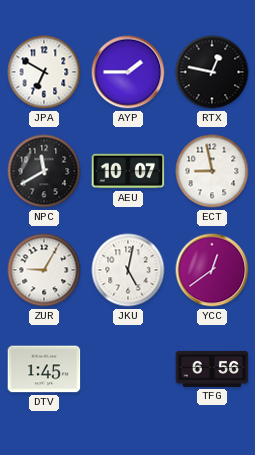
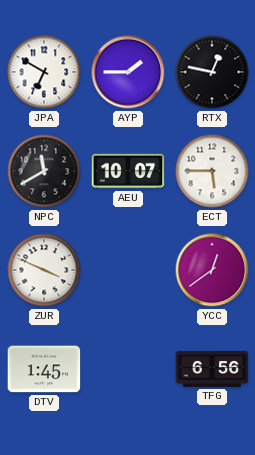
ECT: 8:58 -> 5:45
ZUR: 9:05 -> 3:49
JKU: 5:02 -> none
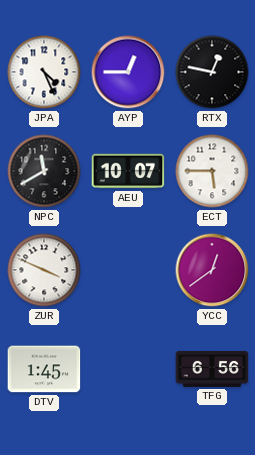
JPA: 6:50 -> 4:26
AYP: 1:45 -> 12:45
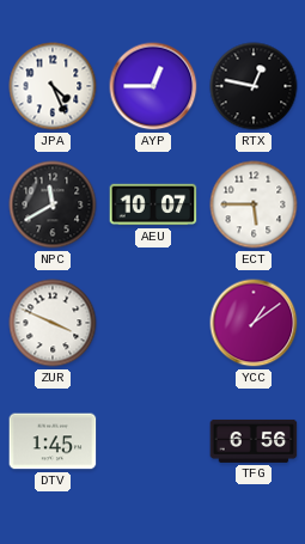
YCC: 12:39 -> 1:09
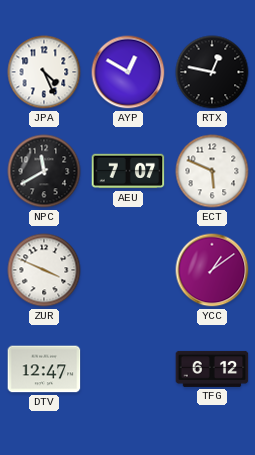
AYP: 12:45 -> 12:50
AEU: 10:07 -> 7:07
ECT: 5:45 -> 5:49
DTV: 1:45 -> 12:47
TFG: 6:56 -> 6:12
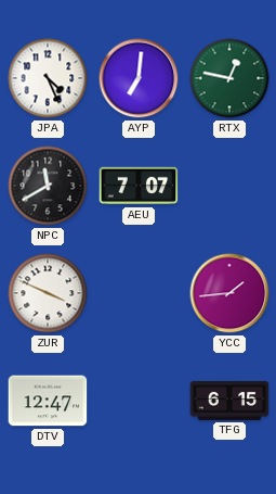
AYP: 12:50 -> 7:01
RTX dial: black -> green
ECT: 5:49 -> none
YCC: 1:09 -> 1:44
TFG: 6:12 -> 6:15
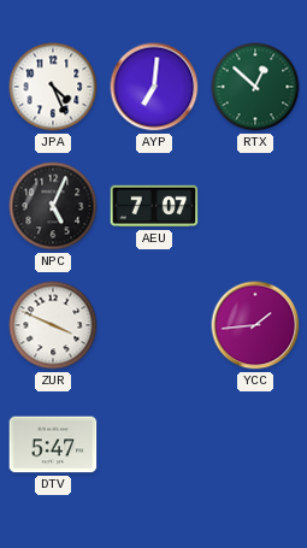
RTX: 12:47 -> 12:52
NPC: 11:40 -> 5:04
DTV: 12:47 -> 5:47
TFG: 6:15 -> none
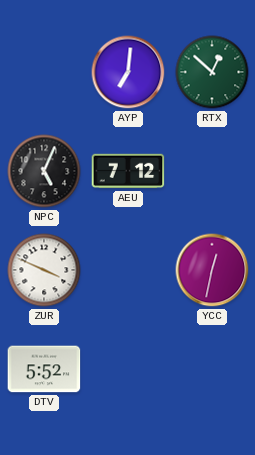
JPA: 4:26 -> none
AEU: 7:07 -> 7:12
YCC: 1:44 -> 12:32
DTV: 5:47 -> 5:52
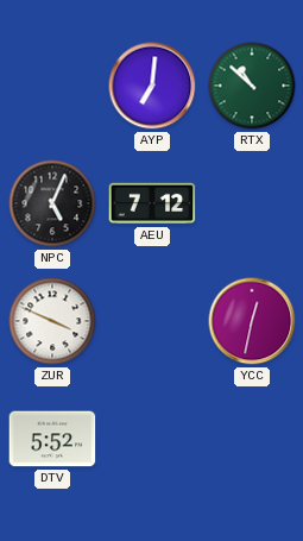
RTX: 12:52 -> 10:52
